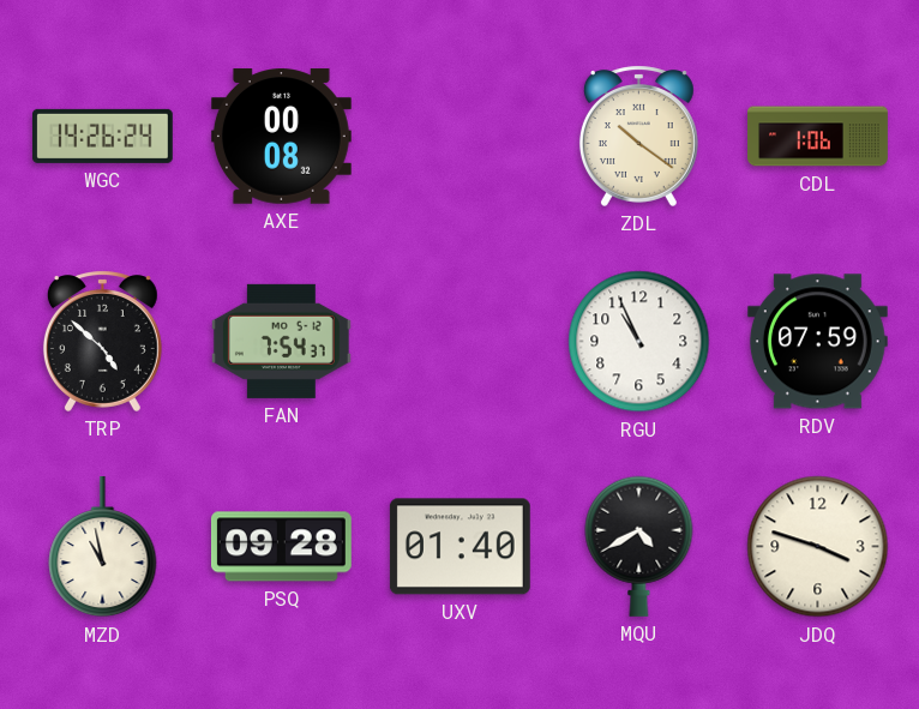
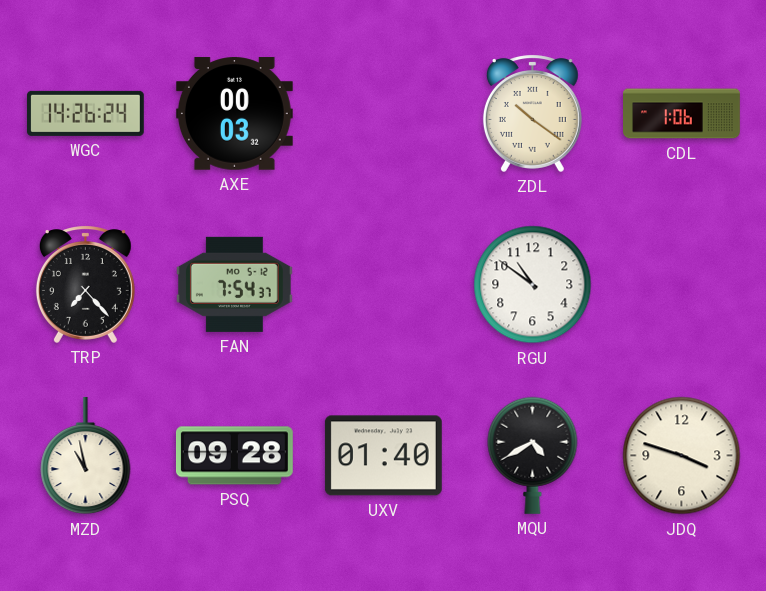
AXE: 00:08 -> 00:03
TRP: 4:52 -> 7:23
RGU: 10:56 -> 10:51
RDV: 07:59 -> none
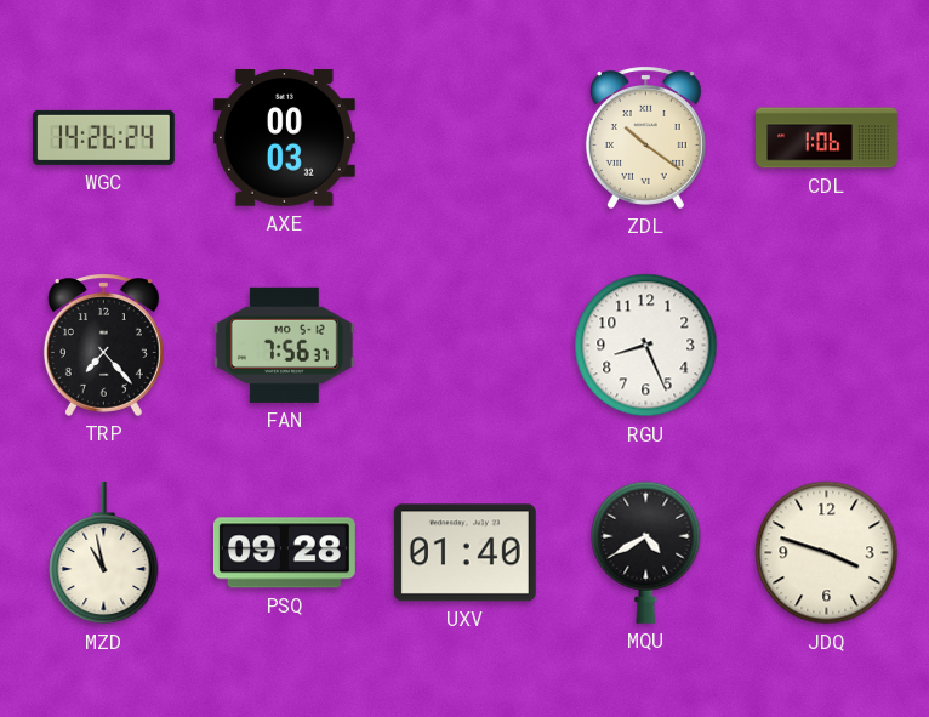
FAN: 7:54 -> 7:56
RGU: 10:51 -> 8:26
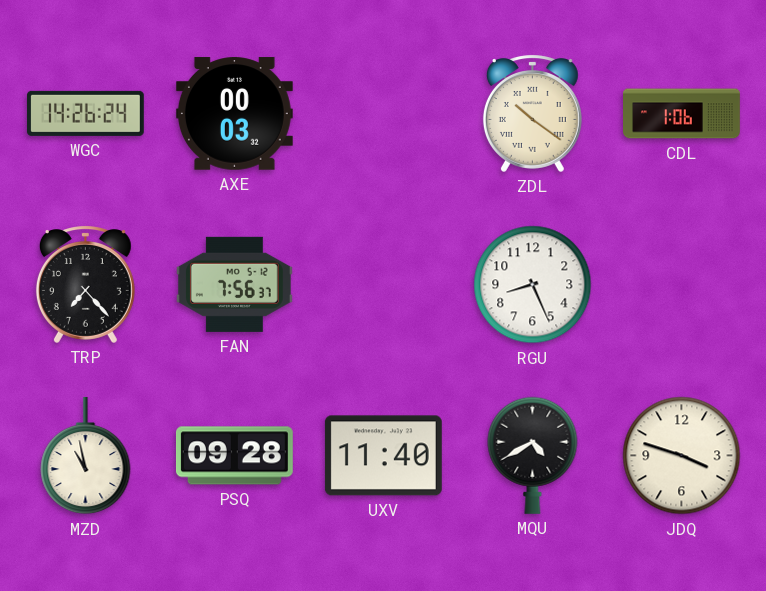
UXV: 01:40 -> 11:40
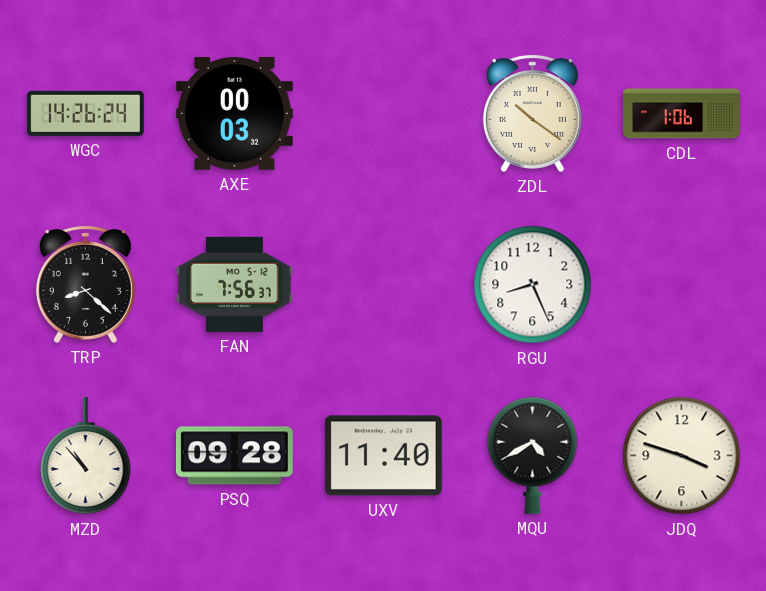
TRP: 7:23 -> 8:22
MZD: 10:58 -> 10:53
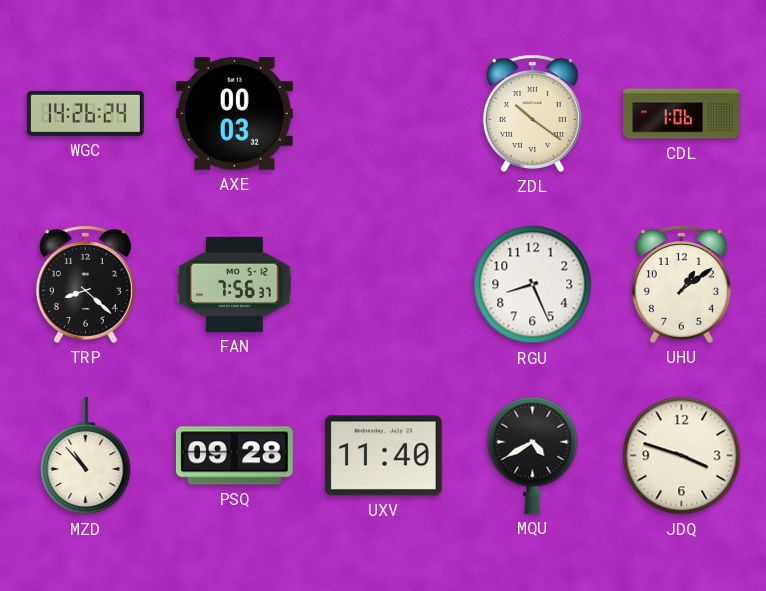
UHU: none -> 1:09
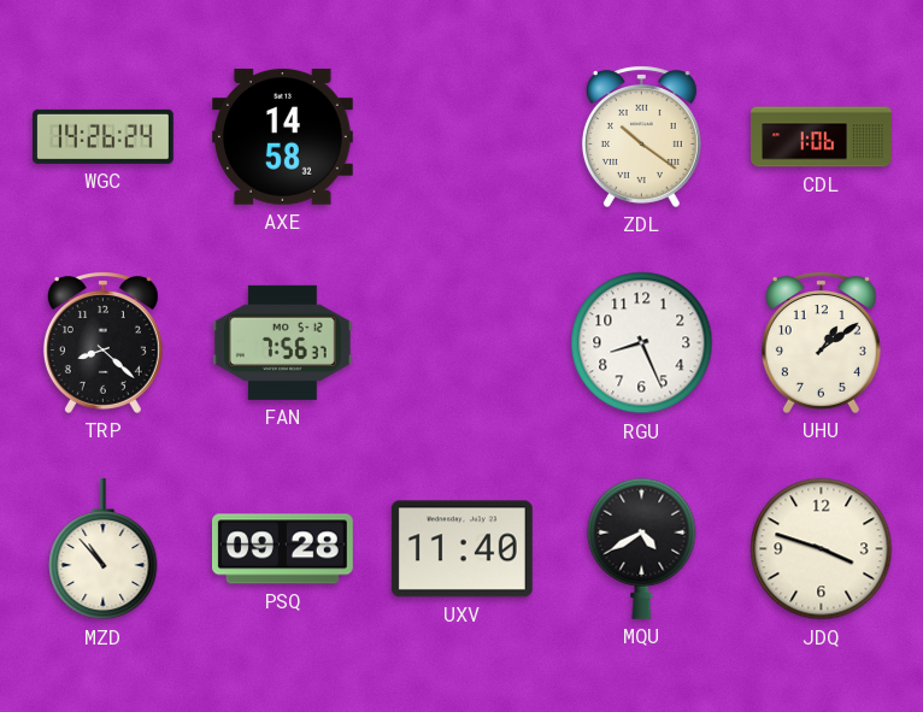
AXE: 00:03 -> 14:58
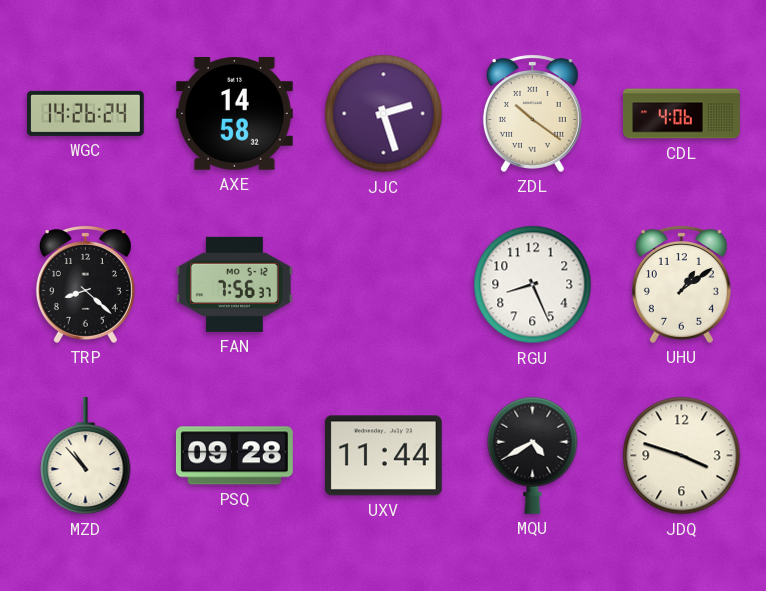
JJC: none -> 2:27
CDL: 1:06 -> 4:06
UXV: 11:40 -> 11:44
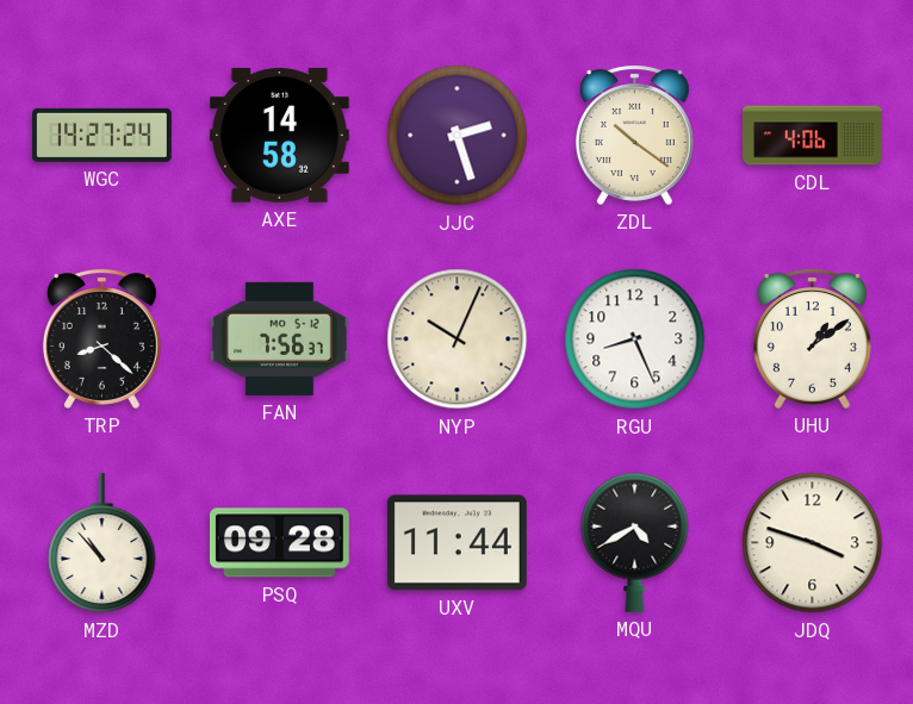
WGC: 14:26 -> 14:27
NYP: none -> 10:04
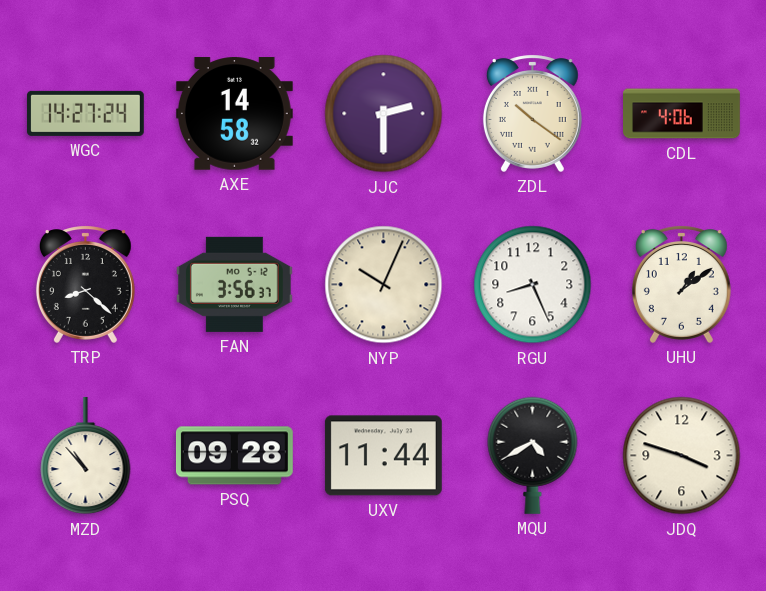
JJC: 2:27 -> 2:30
FAN: 7:56 -> 3:56
